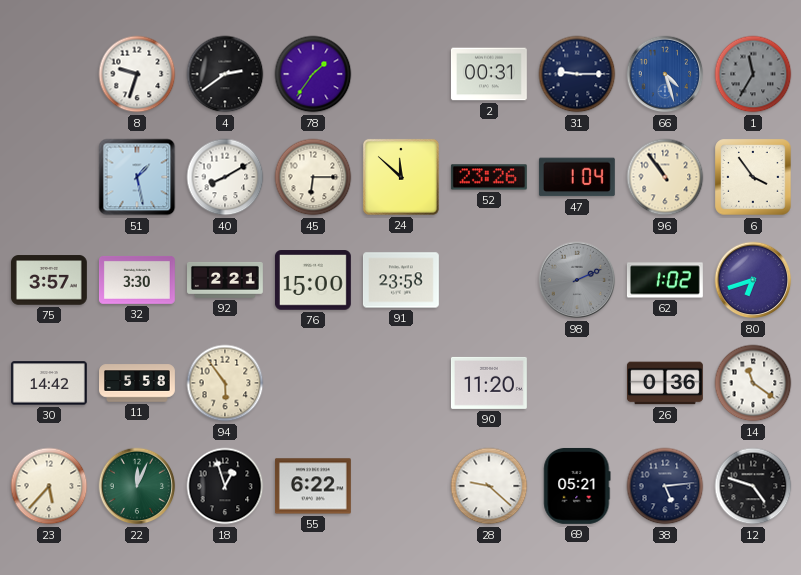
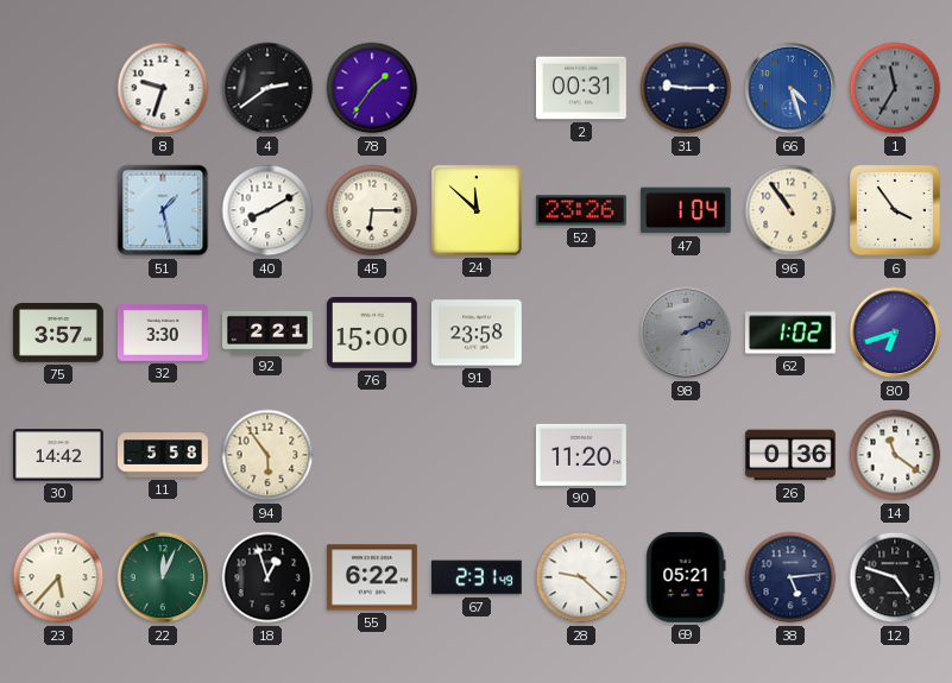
67: none -> 2:31
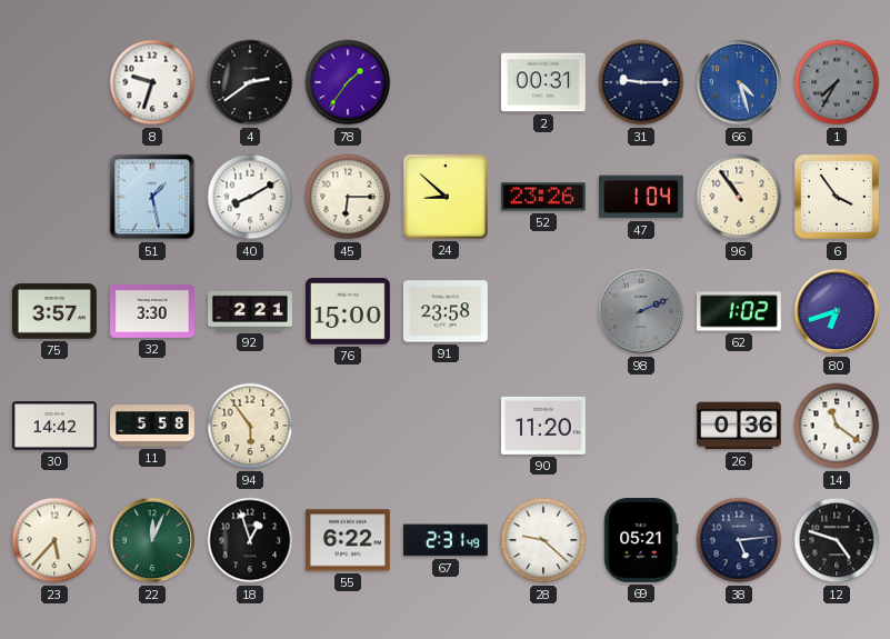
1: 11:35 -> 7:35
24: 11:52 -> 8:52
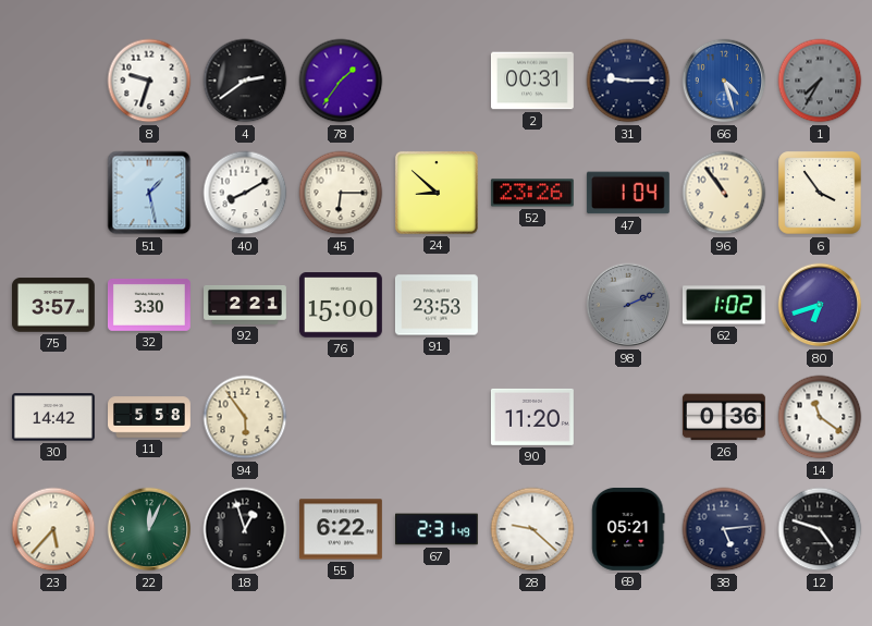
91: 23:58 -> 23:53
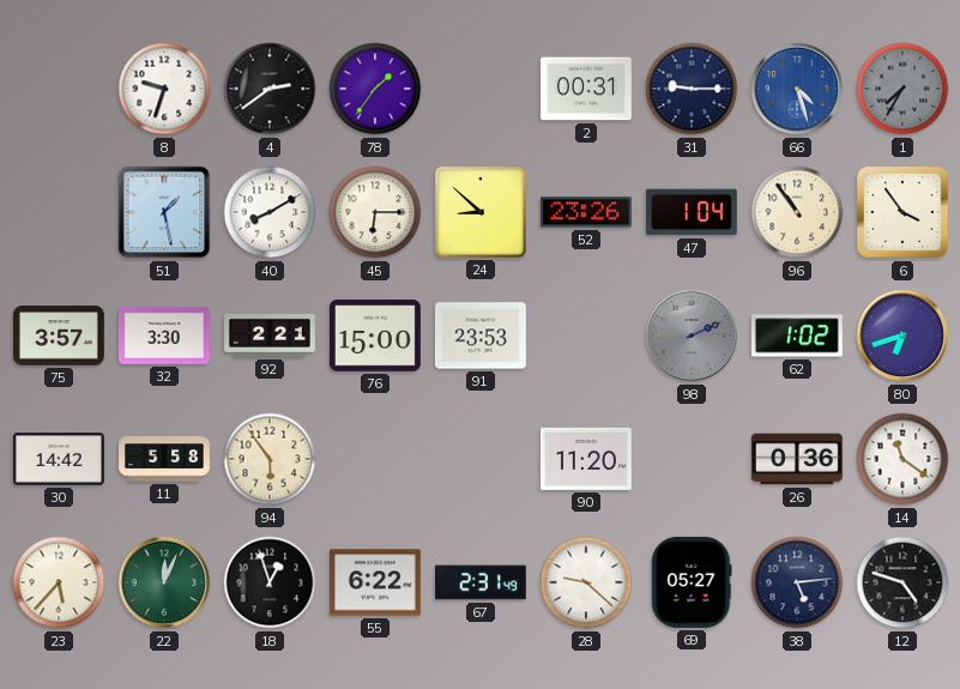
69: 05:21 -> 05:27
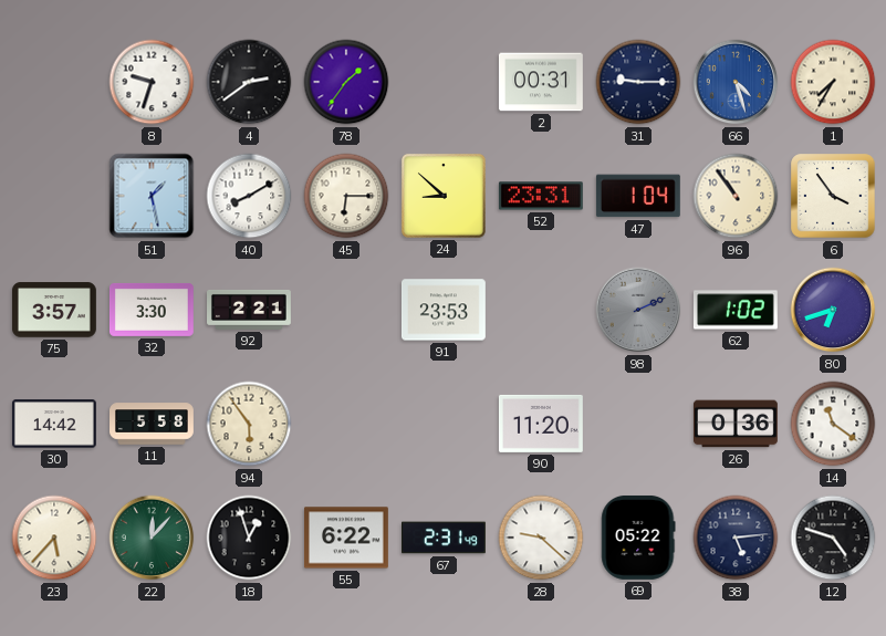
1 dial: grey -> cream
52: 23:26 -> 23:31
76: 15:00 -> none
22: 12:04 -> 12:07
69: 05:27 -> 05:22
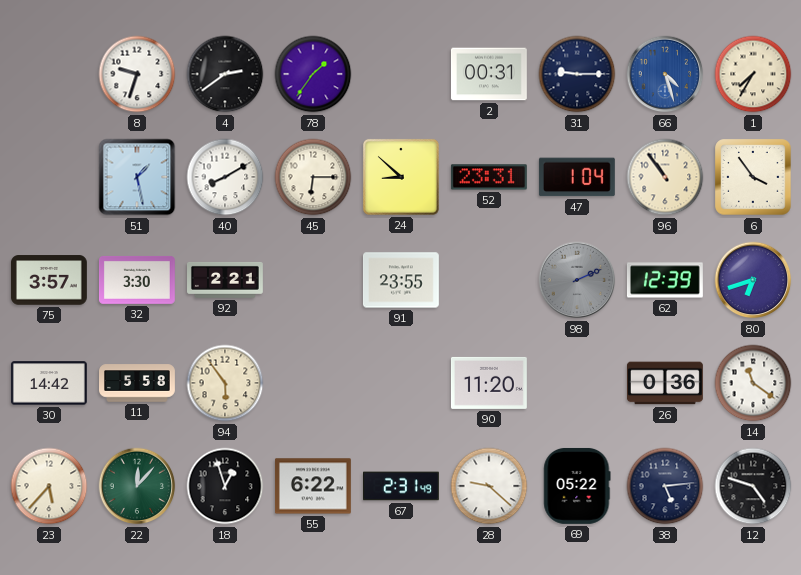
91: 23:53 -> 23:55
62: 1:02 -> 12:39
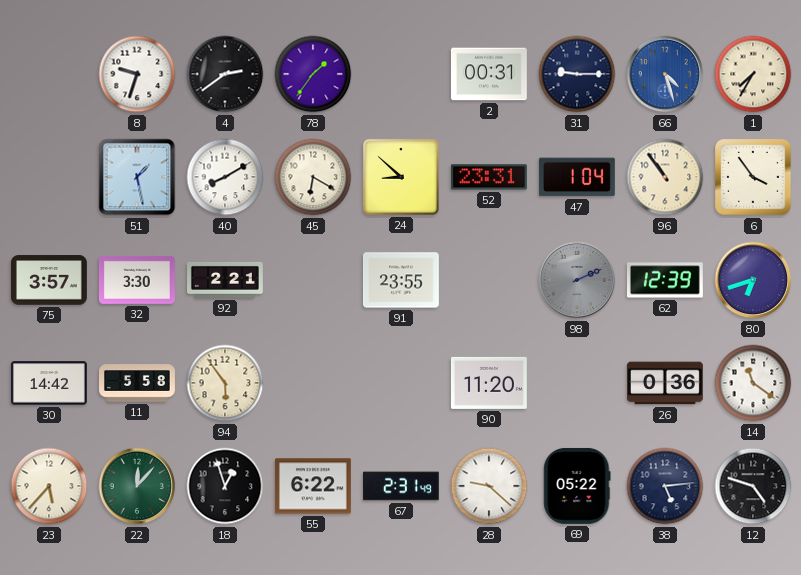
45: 6:15 -> 6:20
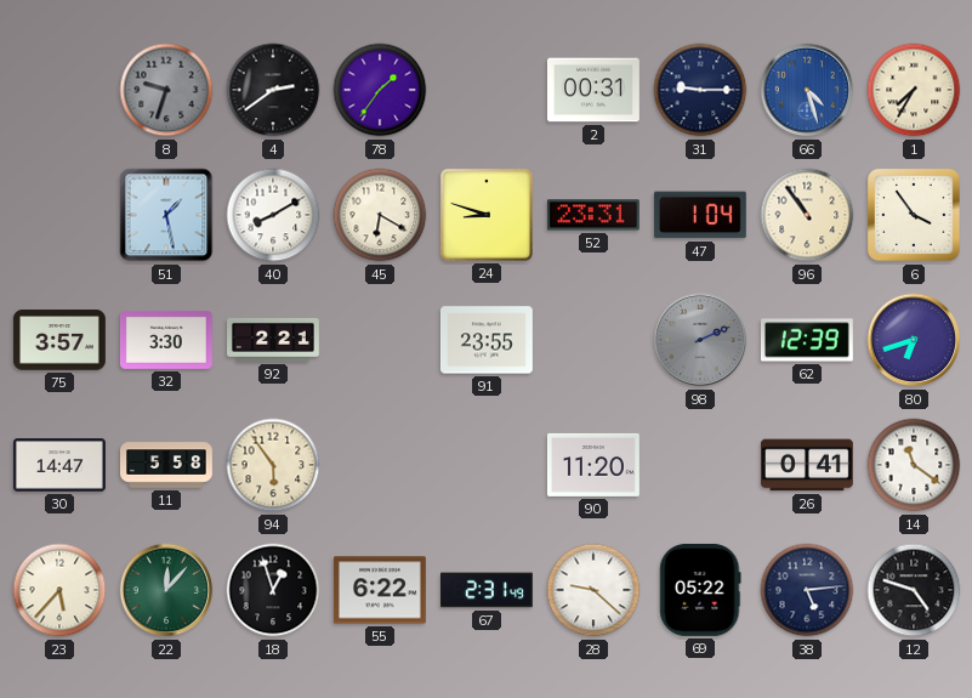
8 dial: white -> grey
24: 8:52 -> 8:48
30: 14:42 -> 14:47
26: 0:36 -> 0:41
